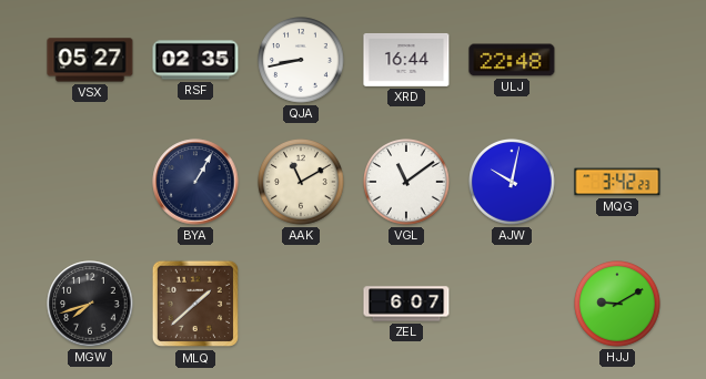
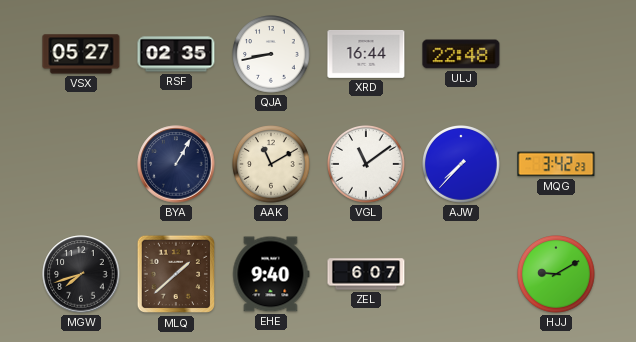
AJW: 10:02 -> 7:37
EHE: none -> 9:40
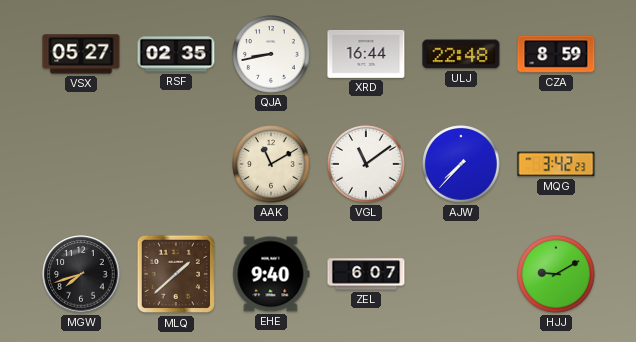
CZA: none -> 8:59
BYA: 1:05 -> none
